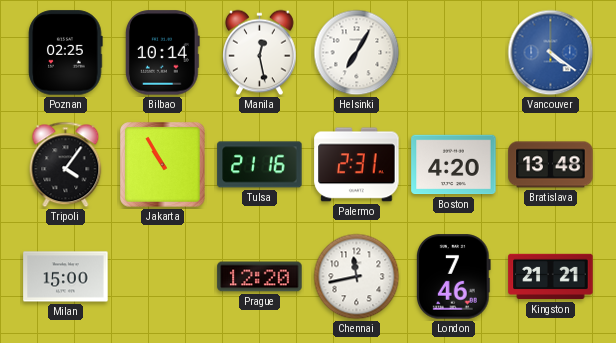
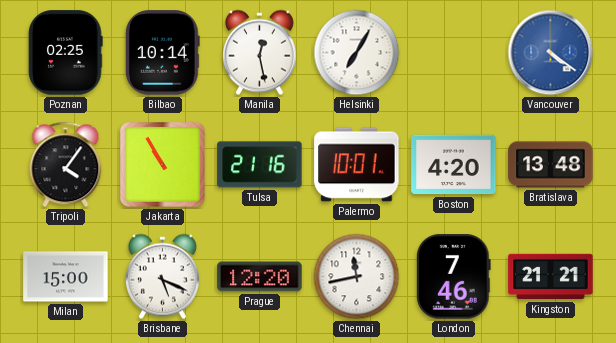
Palermo: 2:31 -> 10:01
Brisbane: none -> 5:19
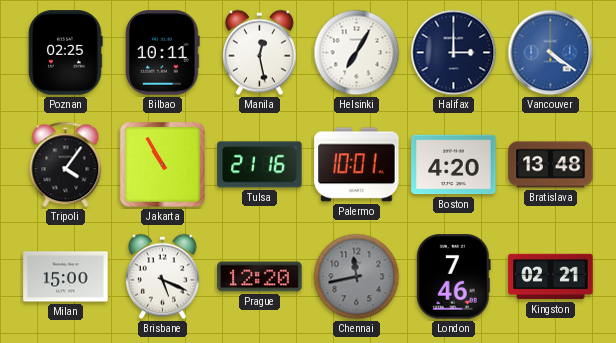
Bilbao: 10:14 -> 10:11
Halifax: none -> 3:00
Chennai dial: white -> grey
Kingston: 21:21 -> 02:21
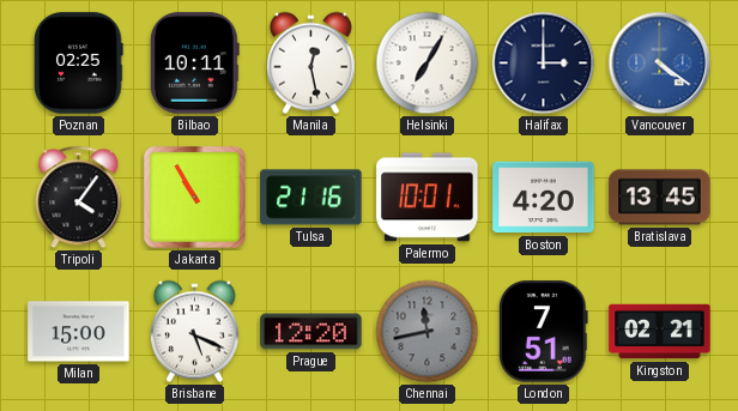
Bratislava: 13:48 -> 13:45
London: 7:46 -> 7:51
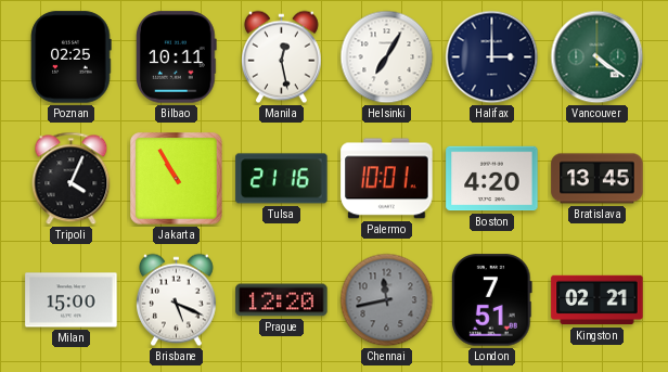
Vancouver dial: blue -> green
Tripoli: 4:06 -> 4:04
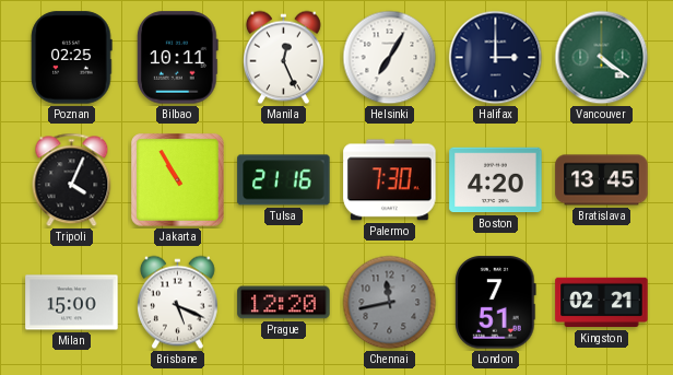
Manila: 12:28 -> 12:26
Palermo: 10:01 -> 7:30
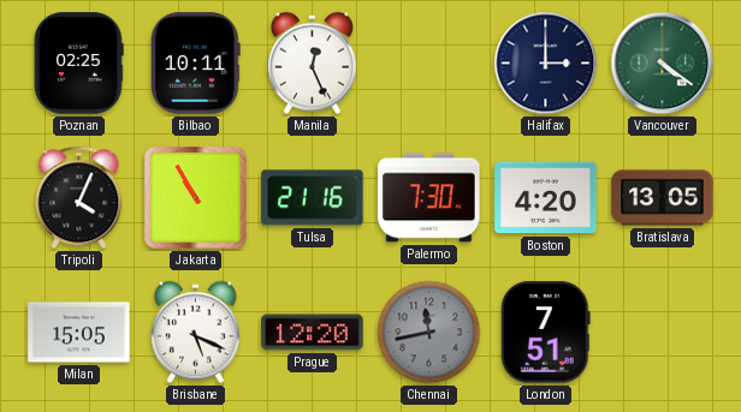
Helsinki: 7:05 -> none
Bratislava: 13:45 -> 13:05
Milan: 15:00 -> 15:05
Kingston: 02:21 -> none
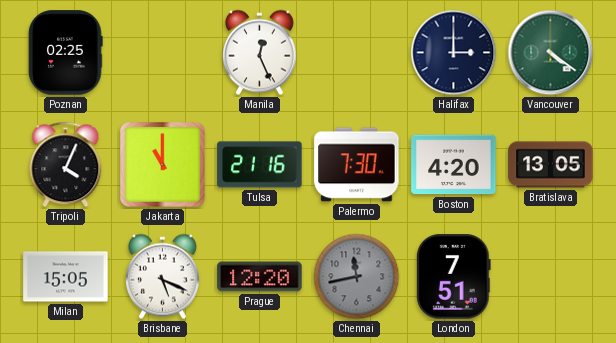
Bilbao: 10:11 -> none
Jakarta: 10:55 -> 11:00
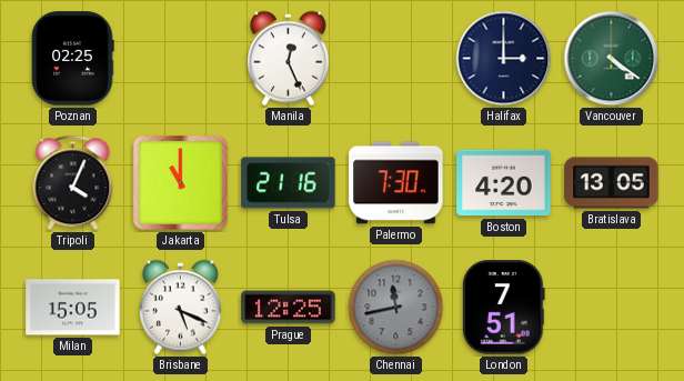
Prague: 12:20 -> 12:25
